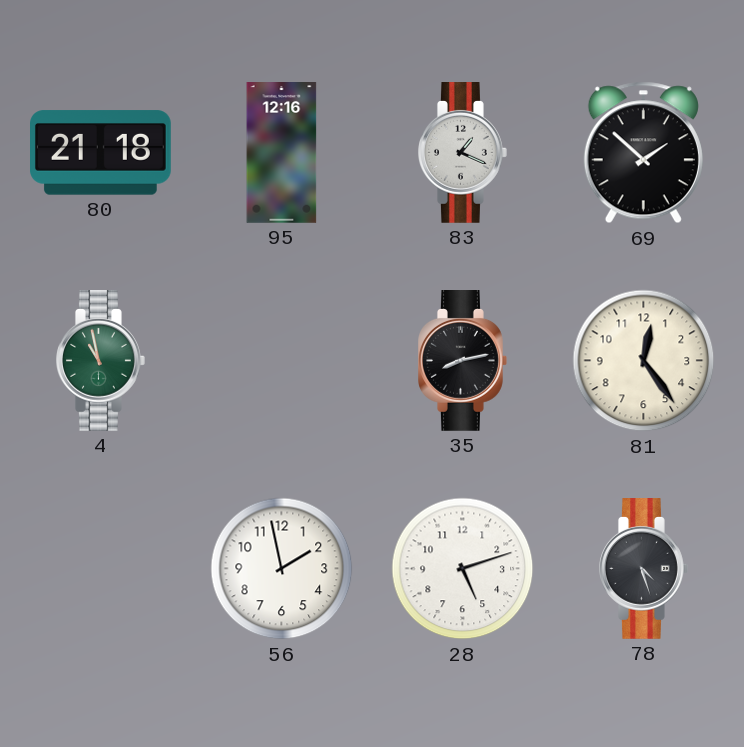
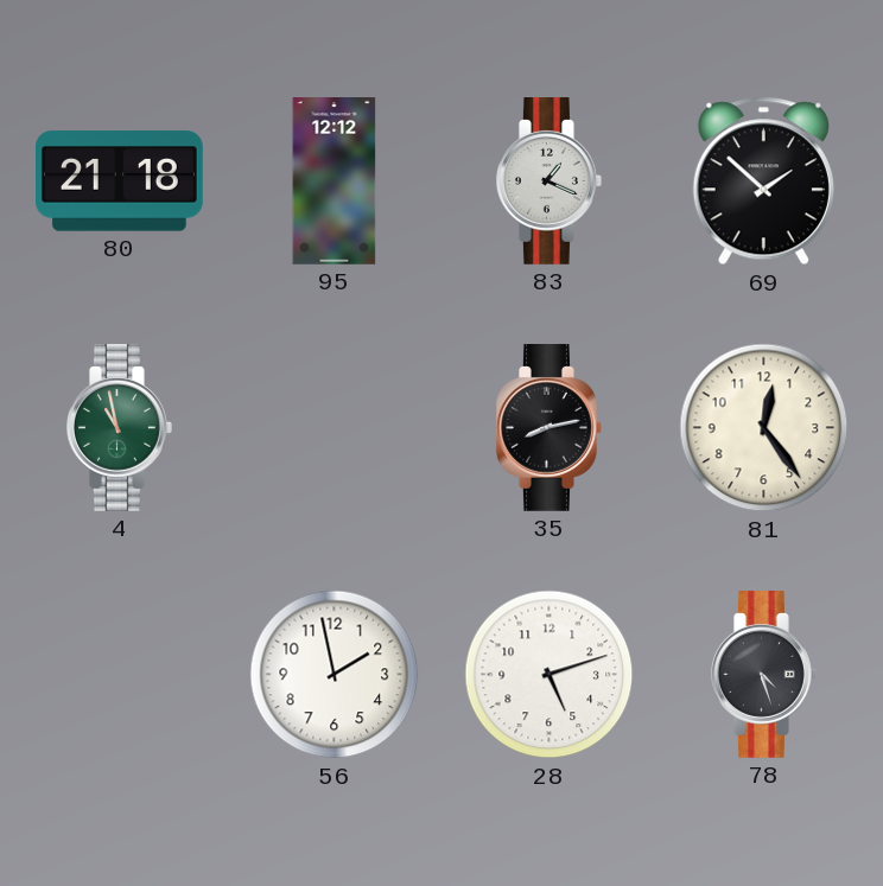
95: 12:16 -> 12:12
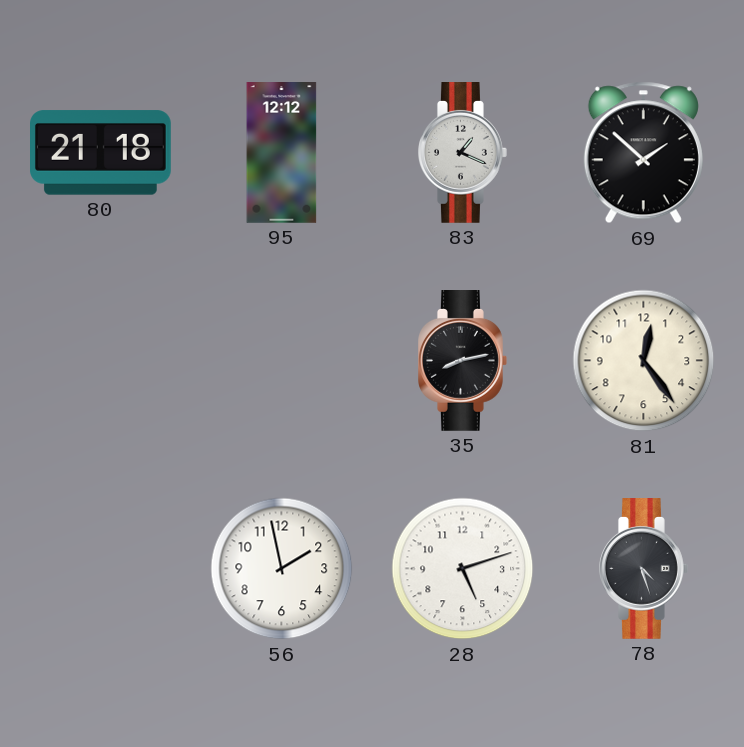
4: 10:58 -> none
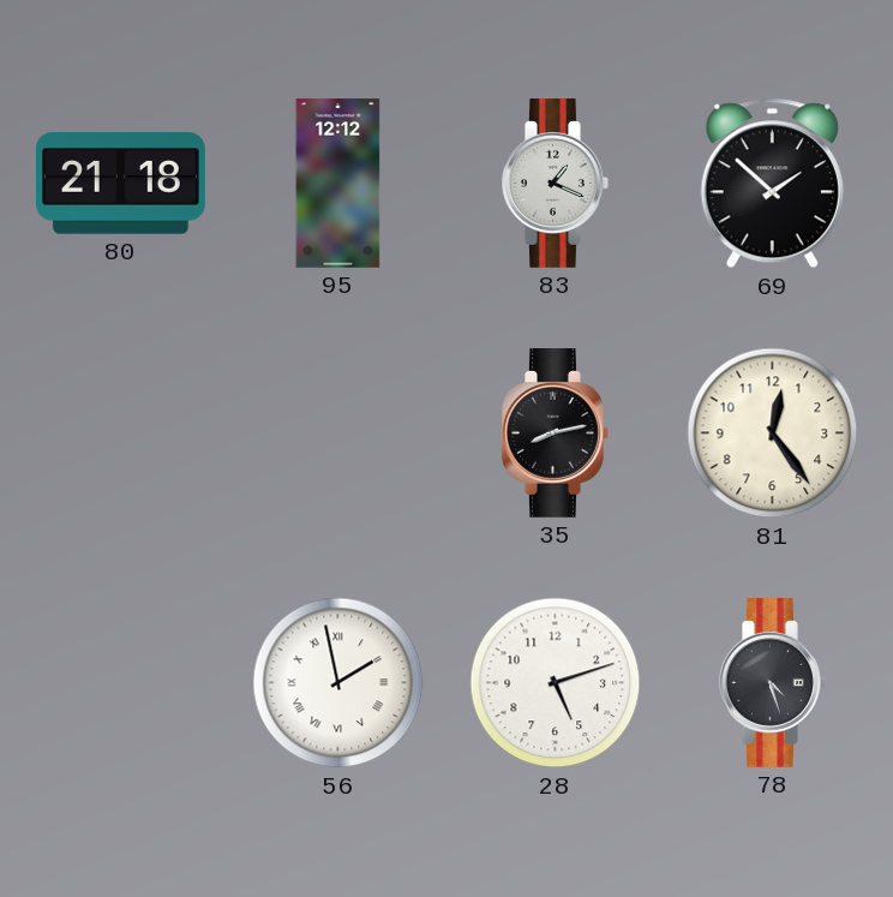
56 numerals: Arabic -> Roman
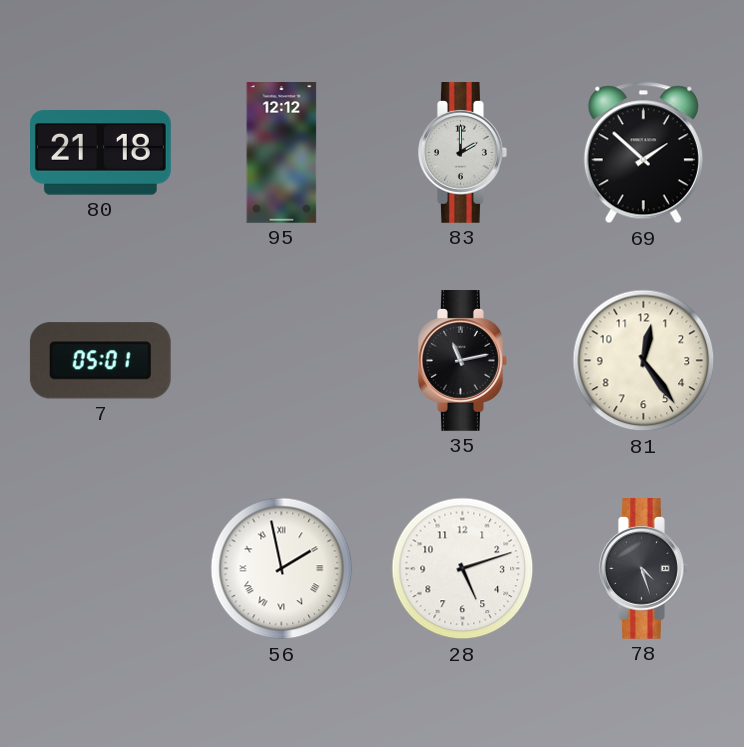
83: 1:19 -> 2:00
7: none -> 05:01
35: 8:13 -> 11:13
